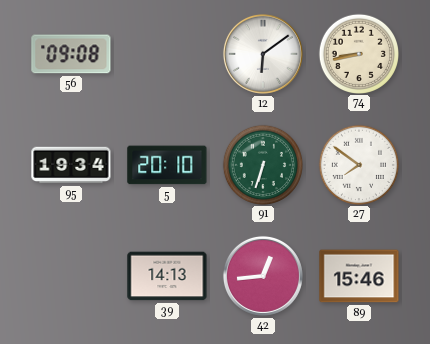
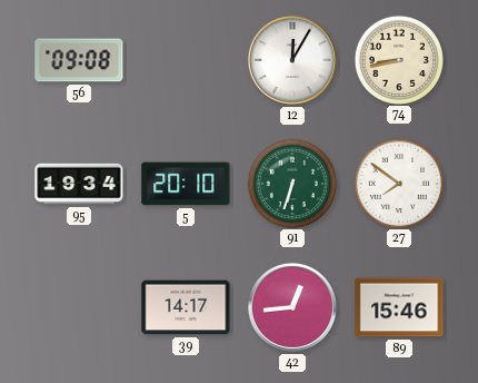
12: 6:09 -> 12:05
39: 14:13 -> 14:17
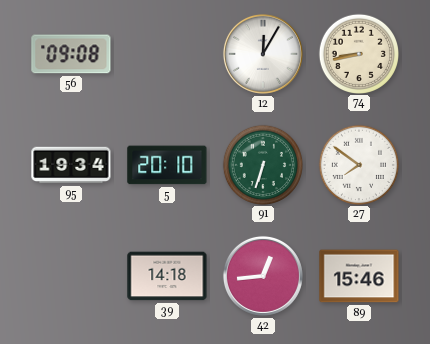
39: 14:17 -> 14:18
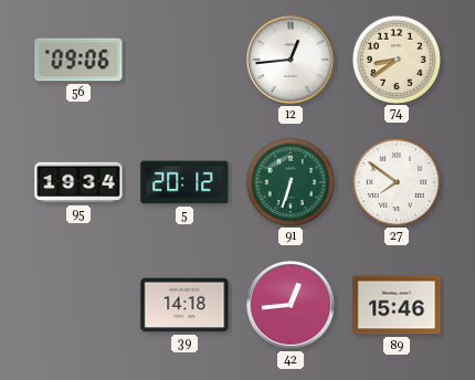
56: 09:08 -> 09:06
12: 12:05 -> 12:44
74: 8:43 -> 8:39
5: 20:10 -> 20:12
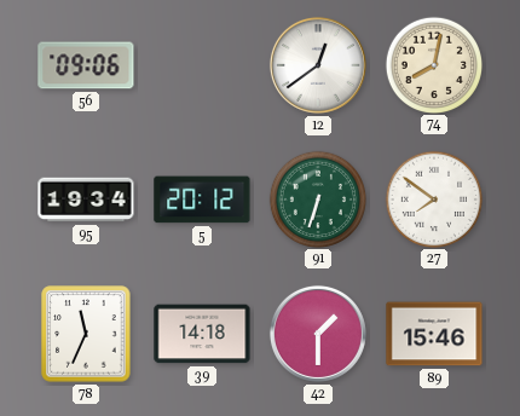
12: 12:44 -> 12:39
74: 8:39 -> 8:02
78: none -> 11:34
42: 12:44 -> 1:30
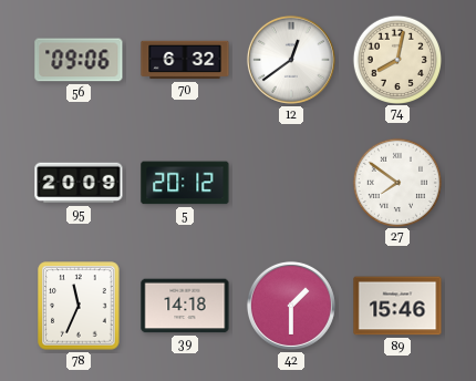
70: none -> 6:32
95: 19:34 -> 20:09
91: 6:33 -> none
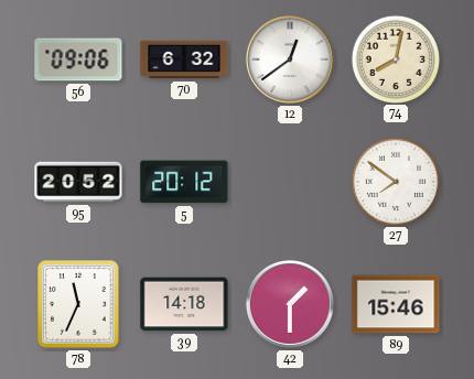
95: 20:09 -> 20:52
